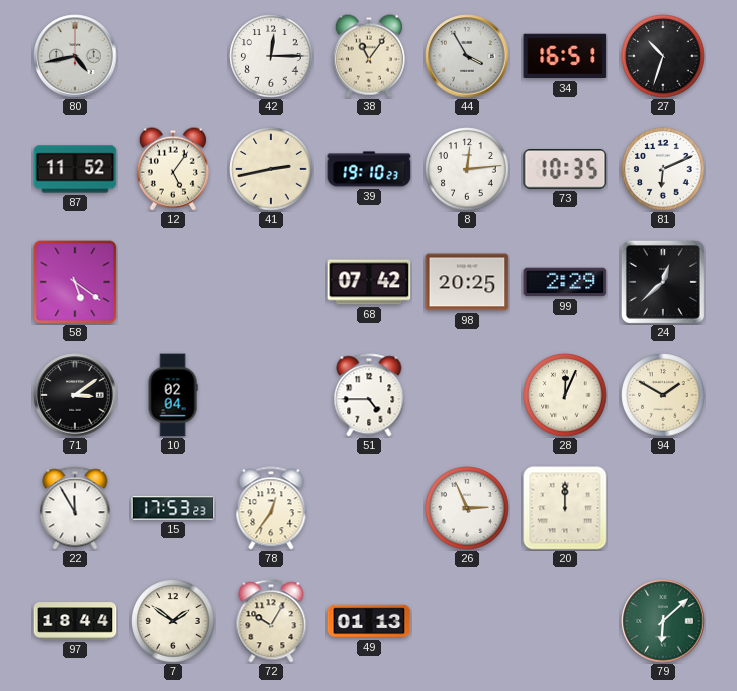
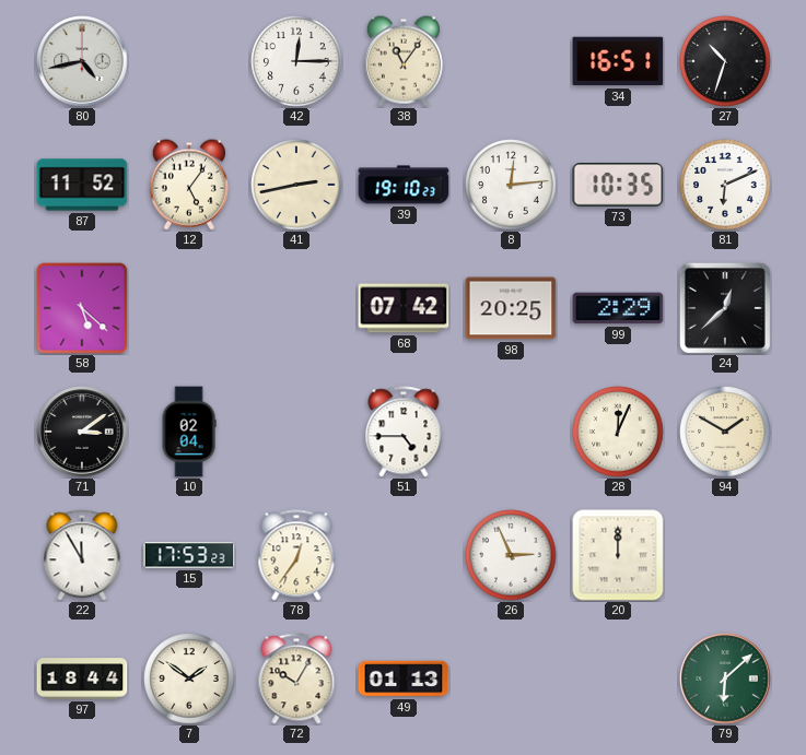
44: 3:55 -> none
58: 5:21 -> 5:22
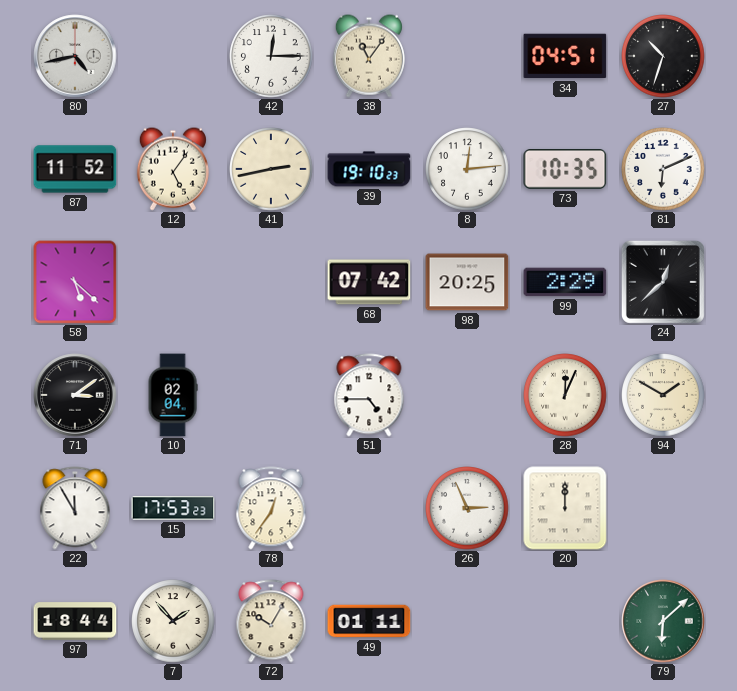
34: 16:51 -> 04:51
7: 1:51 -> 1:53
49: 01:13 -> 01:11
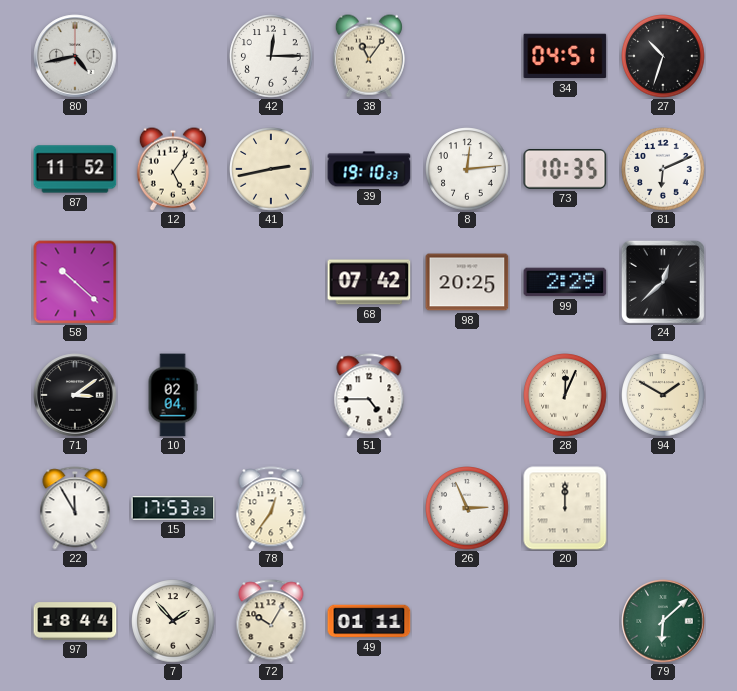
58: 5:22 -> 10:22
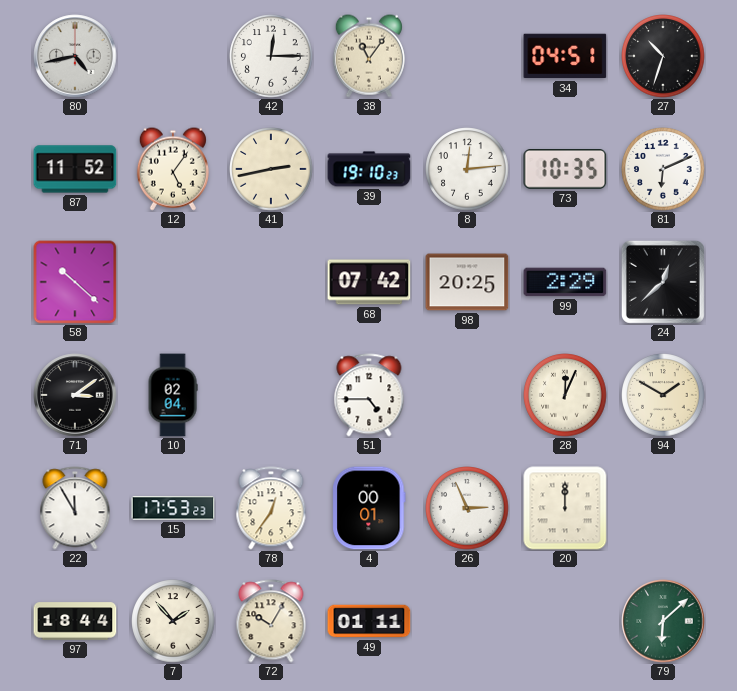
4: none -> 00:01
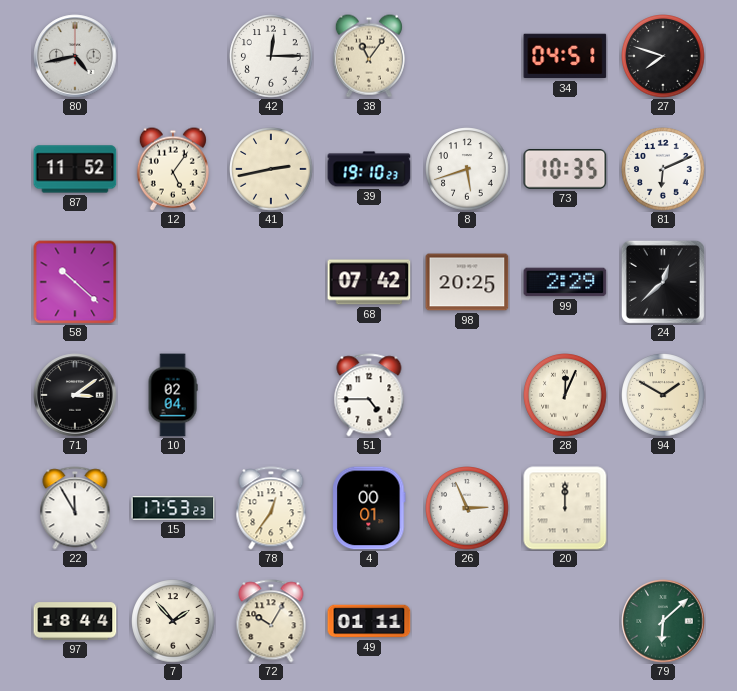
27: 10:33 -> 7:48
8: 12:14 -> 5:42
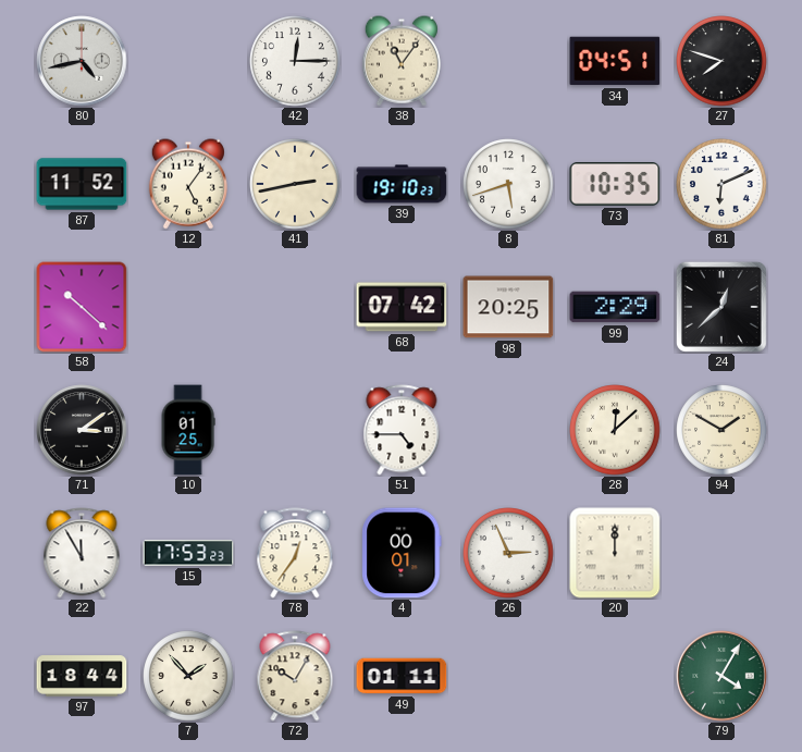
10: 02:04 -> 01:25
28: 12:04 -> 12:08
79: 6:08 -> 4:05
